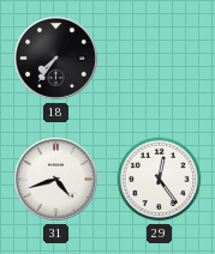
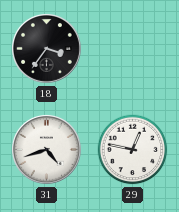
18: 7:36 -> 3:36
29: 12:24 -> 12:47
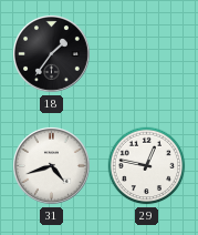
18: 3:36 -> 1:36
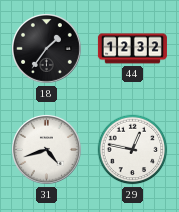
44: none -> 12:32
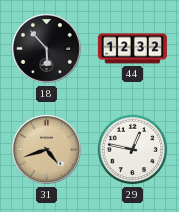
18: 1:36 -> 5:53
31 dial: white -> champagne
